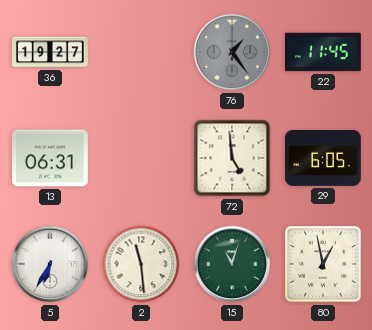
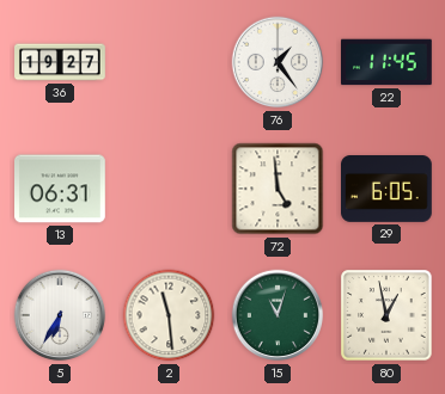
76 dial: grey -> white
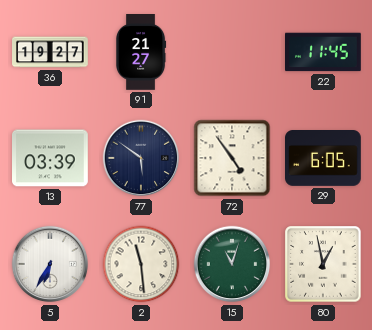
91: none -> 21:27
76: 1:24 -> none
13: 06:31 -> 03:39
77: none -> 5:51
72: 4:59 -> 4:54
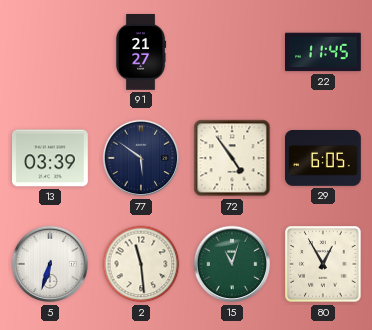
36: 19:27 -> none
5: 6:35 -> 6:33
80: 12:58 -> 12:55
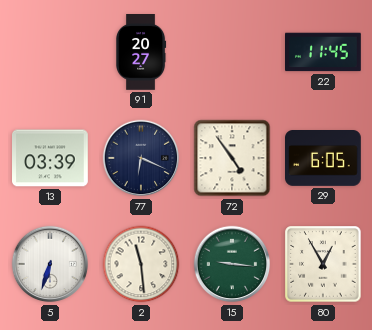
91: 21:27 -> 20:27
77: 5:51 -> 6:19
15: 11:03 -> 9:16
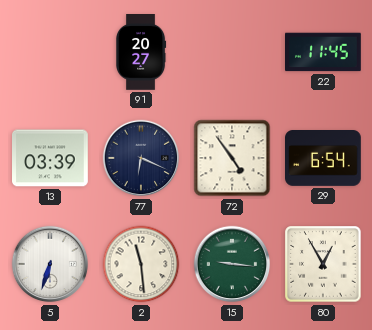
29: 6:05 -> 6:54
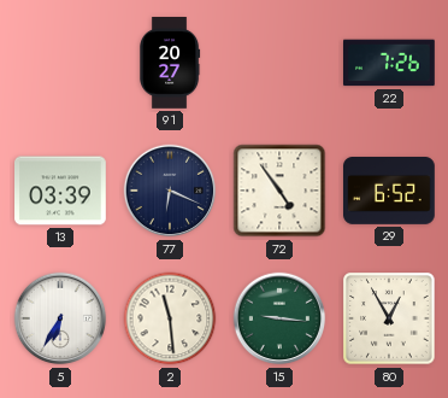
22: 11:45 -> 7:26
29: 6:54 -> 6:52
5: 6:33 -> 6:35
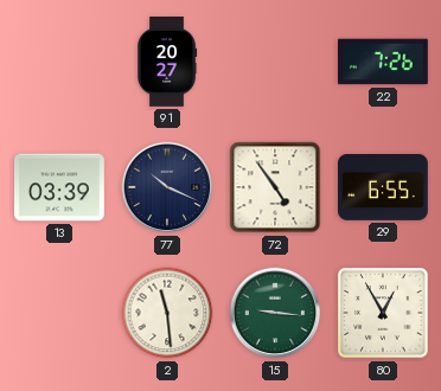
77: 6:19 -> 10:19
29: 6:52 -> 6:55
5: 6:35 -> none
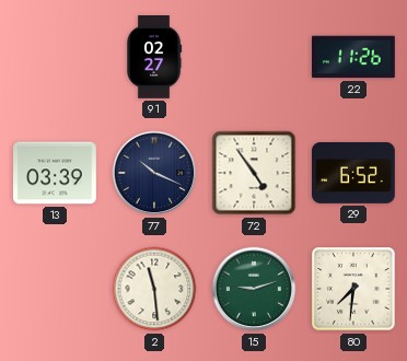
91: 20:27 -> 02:27
22: 7:26 -> 11:26
29: 6:55 -> 6:52
15: 9:16 -> 9:12
80: 12:55 -> 7:31
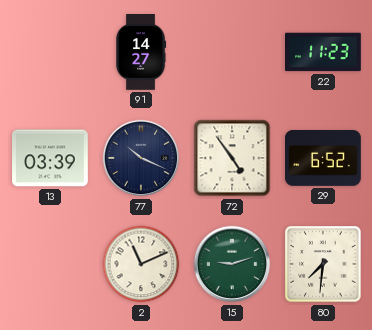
91: 02:27 -> 14:27
22: 11:26 -> 11:23
2: 11:29 -> 11:11
